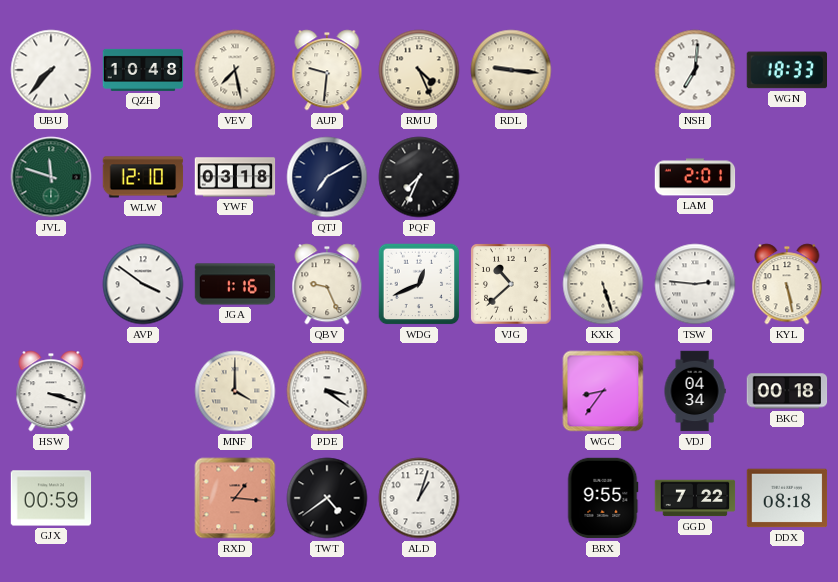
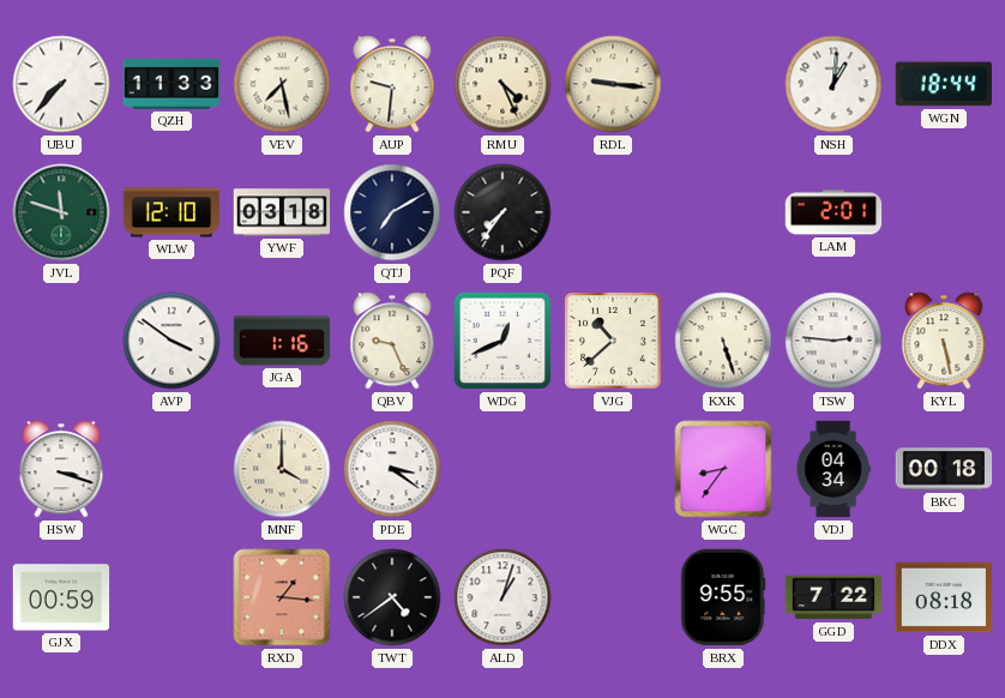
QZH: 10:48 -> 11:33
NSH: 7:01 -> 1:01
WGN: 18:33 -> 18:44
PQF: 7:34 -> 7:36
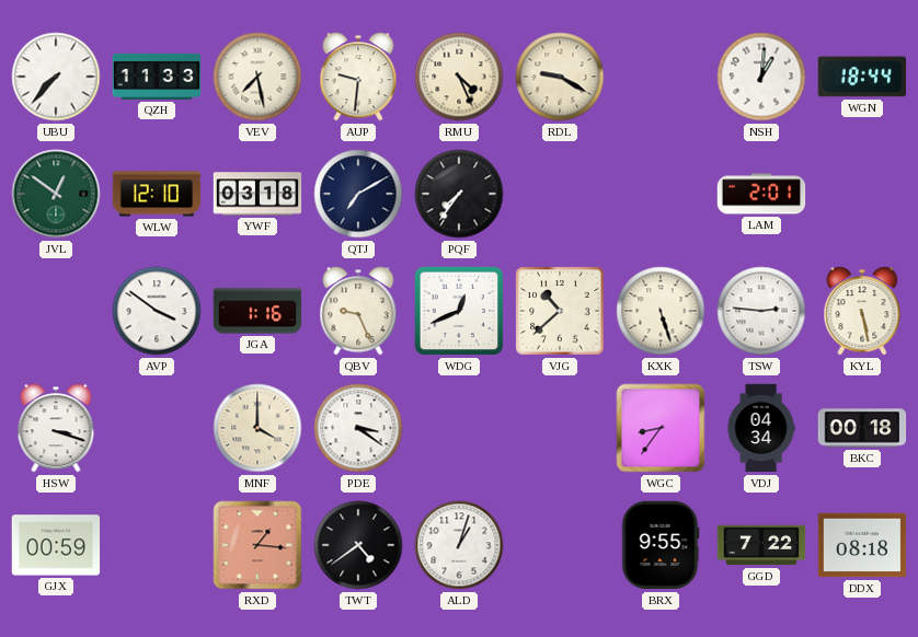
RDL: 9:16 -> 9:20
JVL: 11:48 -> 12:51
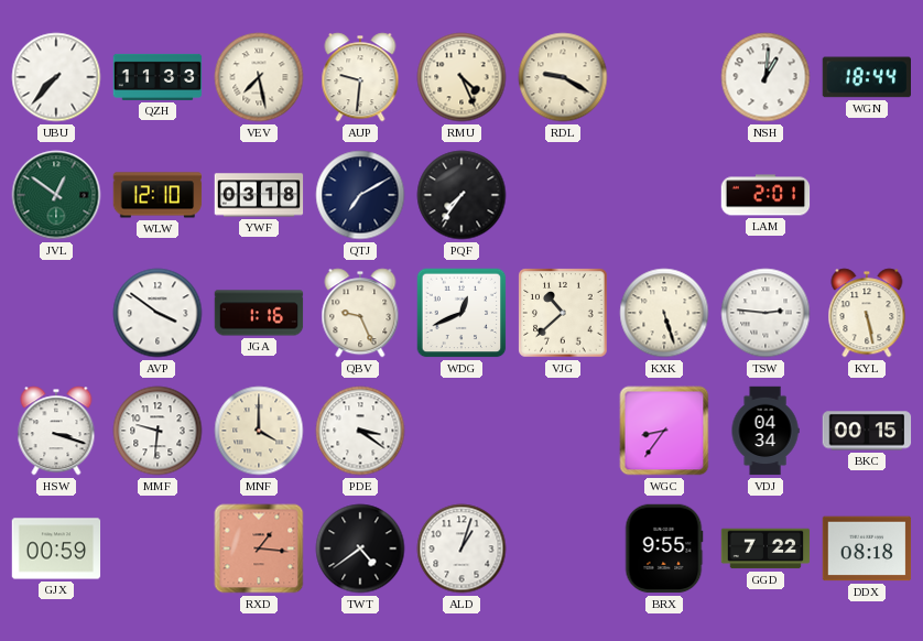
MMF: none -> 9:31
BKC: 00:18 -> 00:15
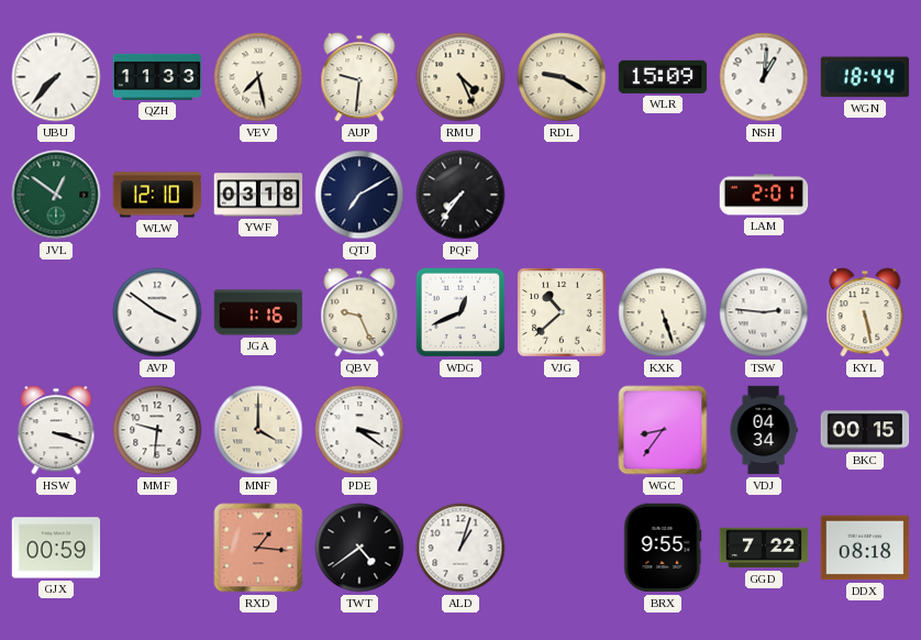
WLR: none -> 15:09
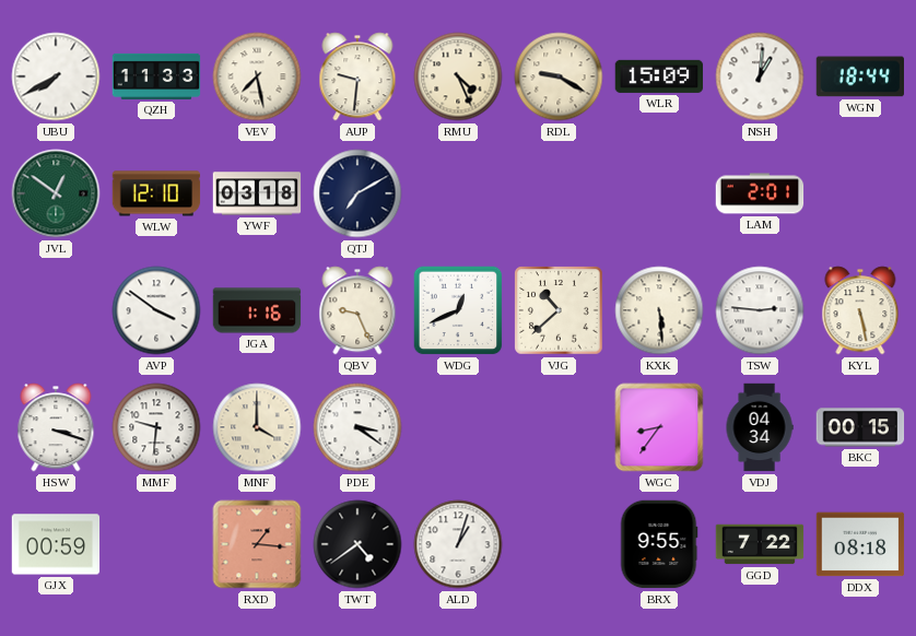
UBU: 7:37 -> 7:40
PQF: 7:36 -> none
KXK: 5:27 -> 5:29
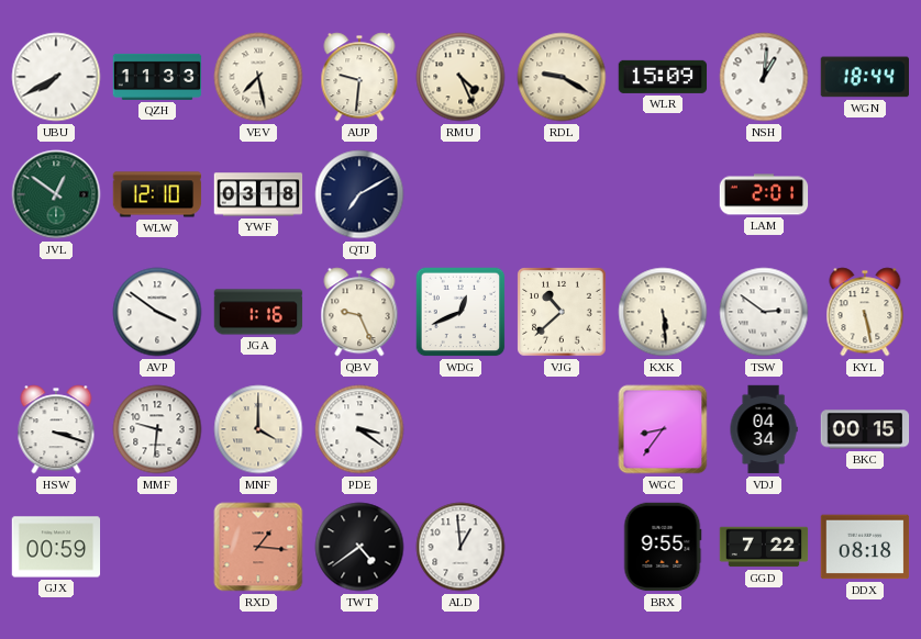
TSW: 2:46 -> 2:51
ALD: 1:03 -> 12:59
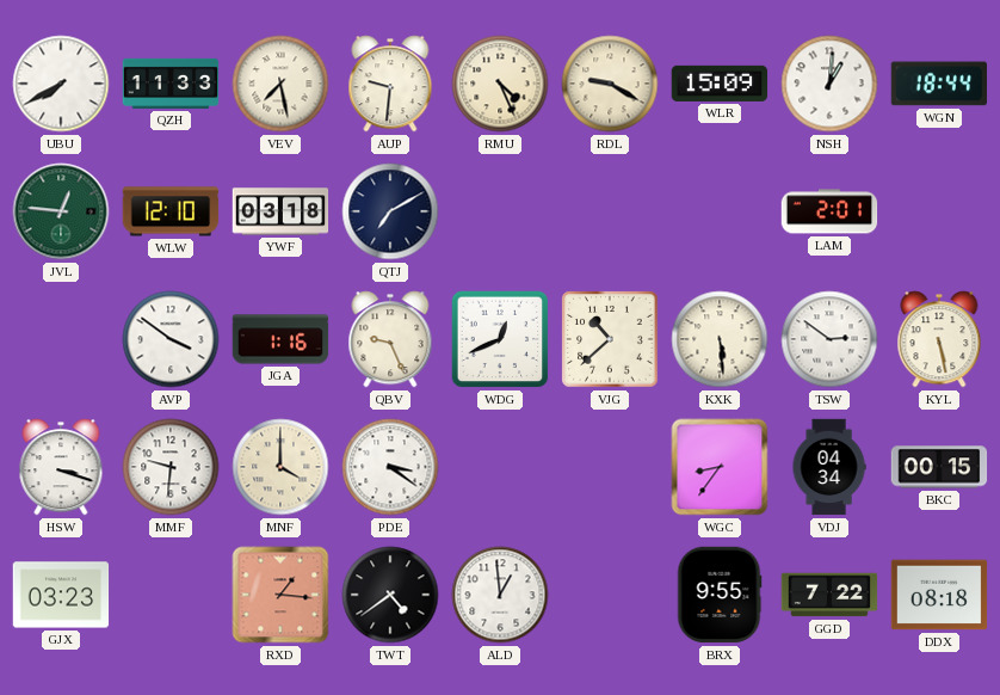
JVL: 12:51 -> 12:46
GJX: 00:59 -> 03:23
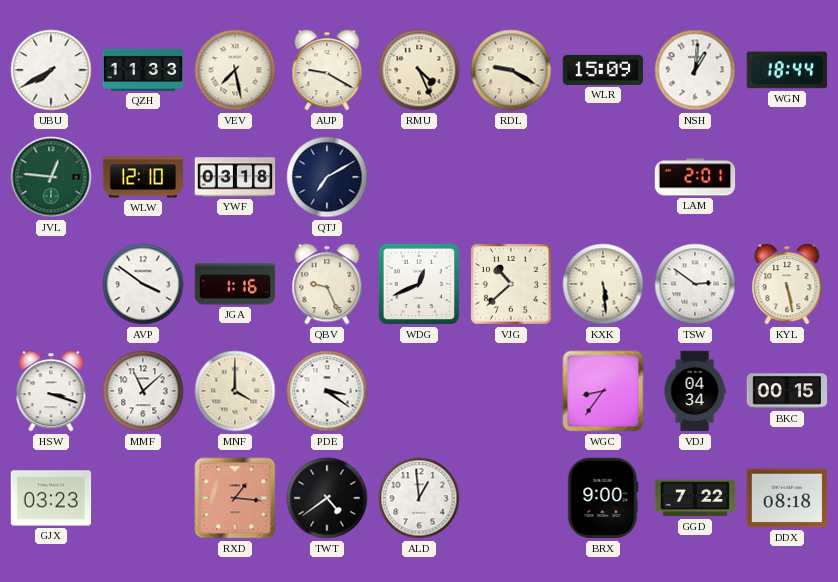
AUP: 9:31 -> 9:20
MMF: 9:31 -> 11:08
BRX: 9:55 -> 9:00
